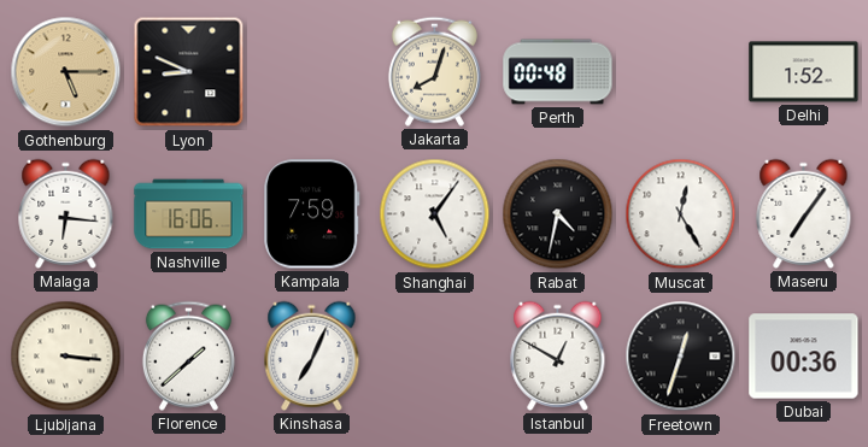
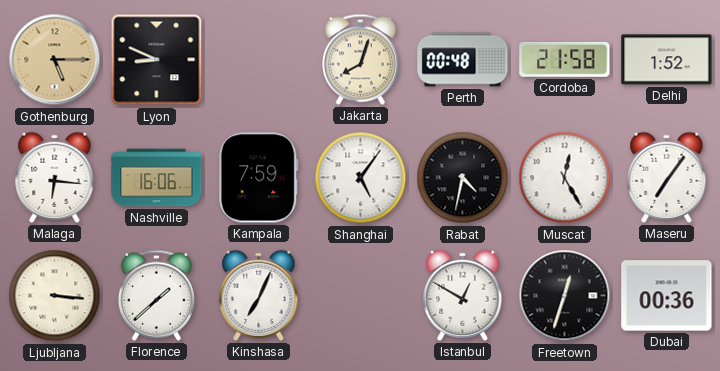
Cordoba: none -> 21:58
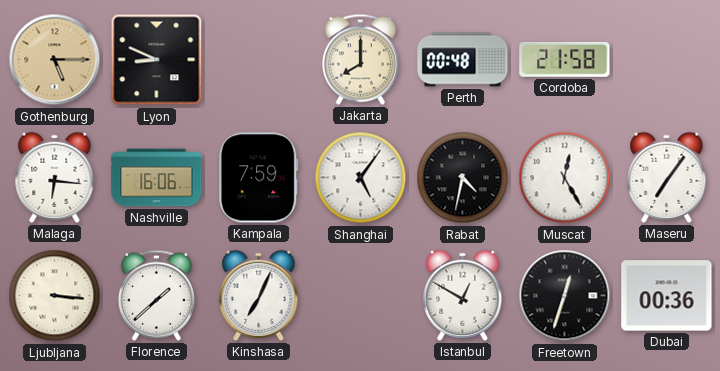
Jakarta: 8:03 -> 8:00
Delhi: 1:52 -> none
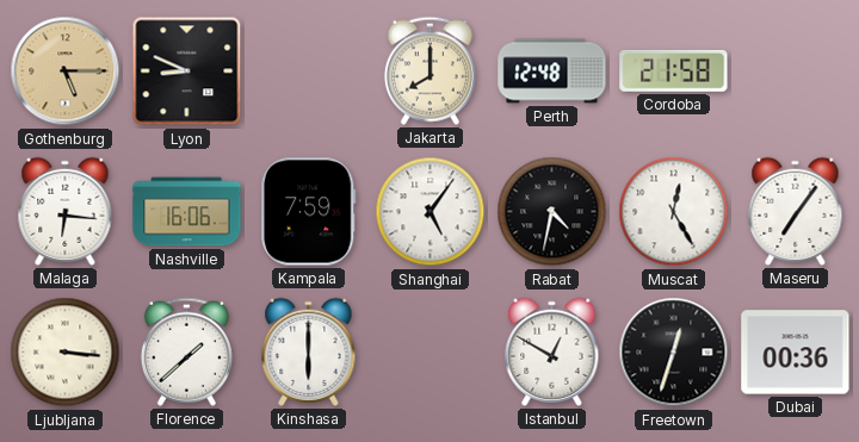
Perth: 00:48 -> 12:48
Kinshasa: 7:04 -> 6:00
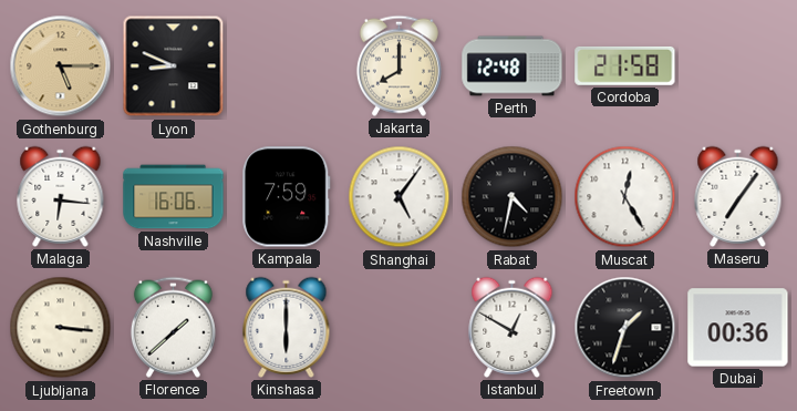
Freetown: 12:33 -> 1:33
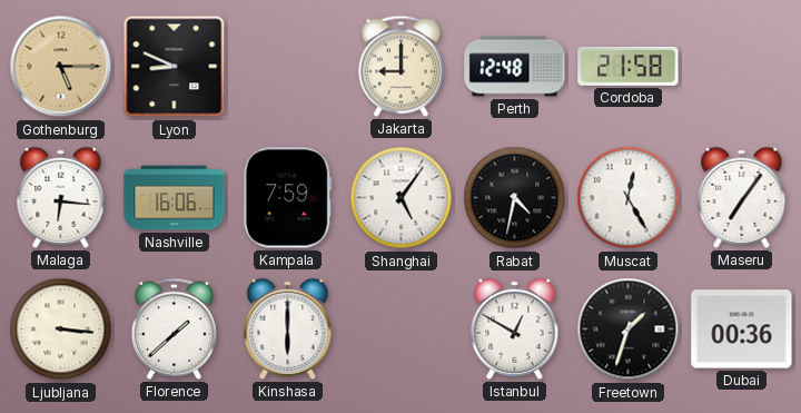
Jakarta: 8:00 -> 9:00
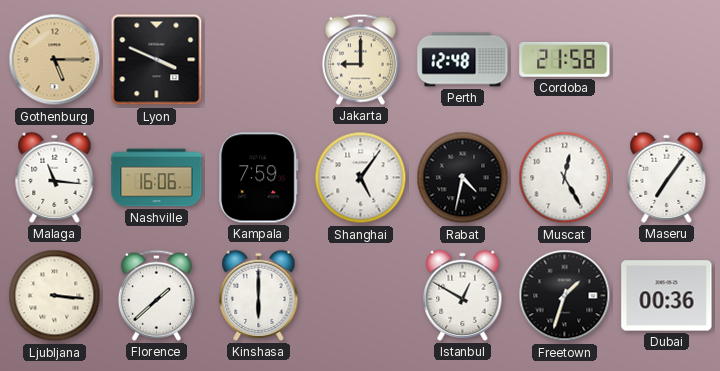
Lyon: 8:49 -> 3:49
Malaga: 6:16 -> 11:16
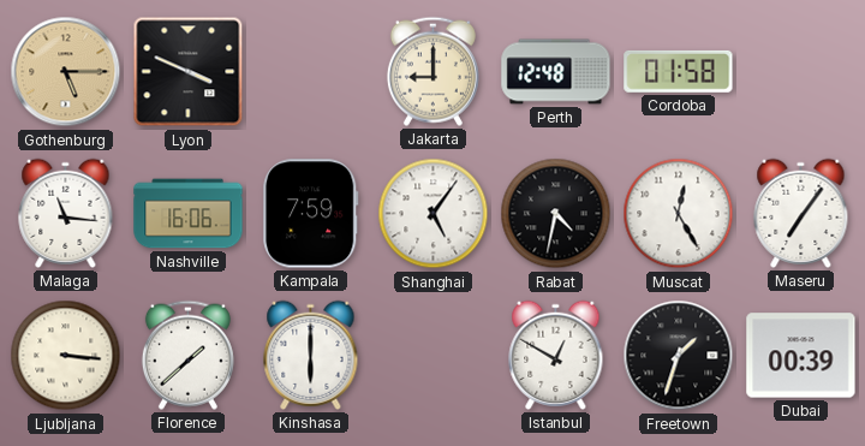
Cordoba: 21:58 -> 01:58
Dubai: 00:36 -> 00:39
